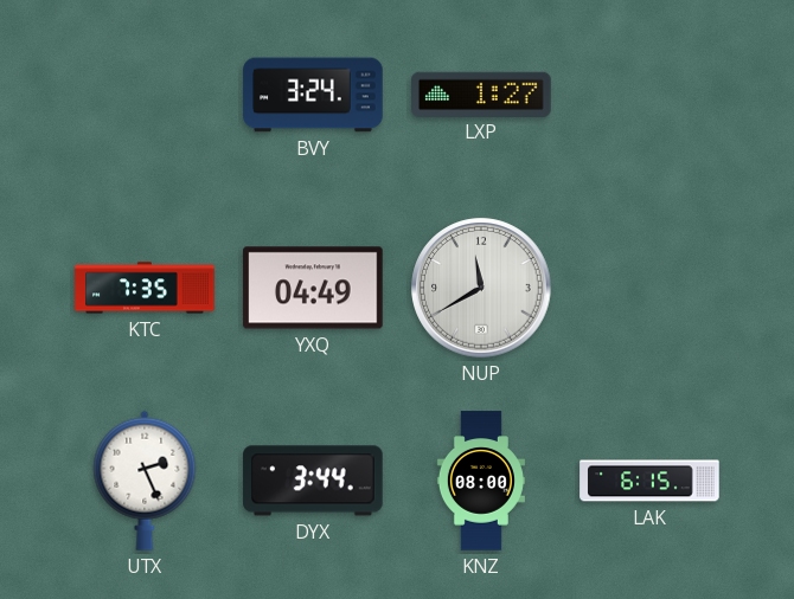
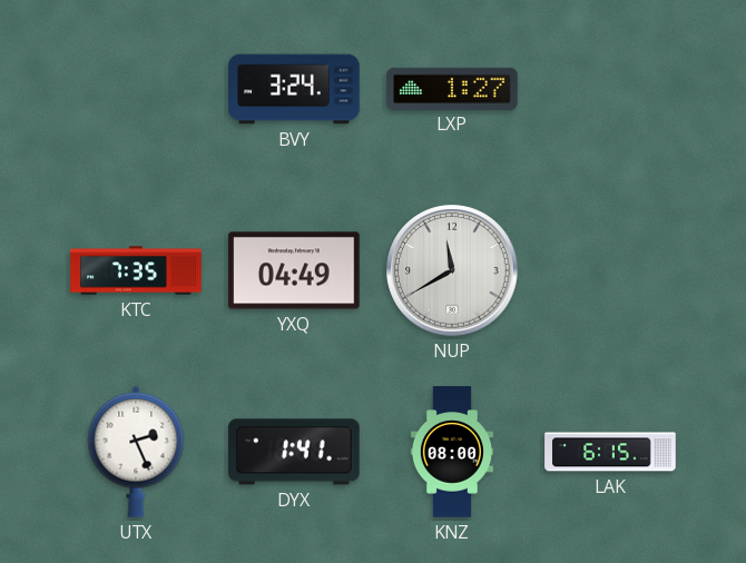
DYX: 3:44 -> 1:41
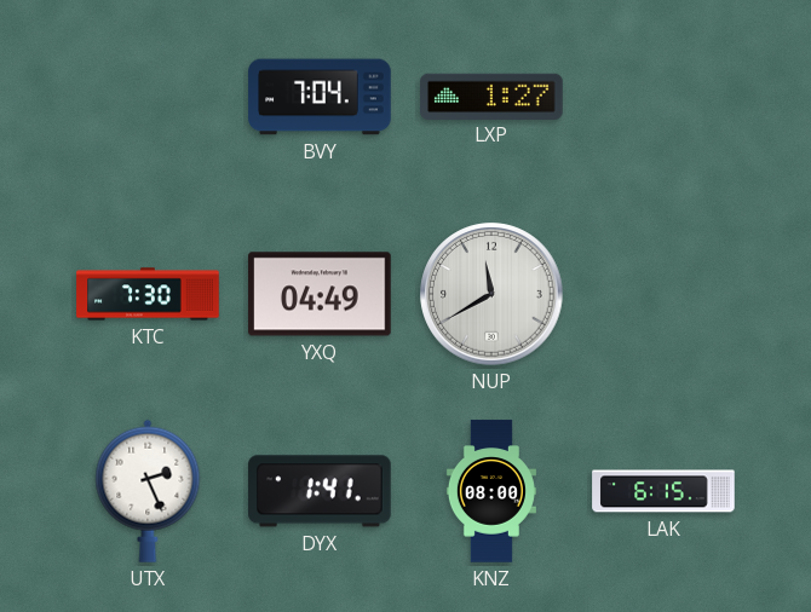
BVY: 3:24 -> 7:04
KTC: 7:35 -> 7:30
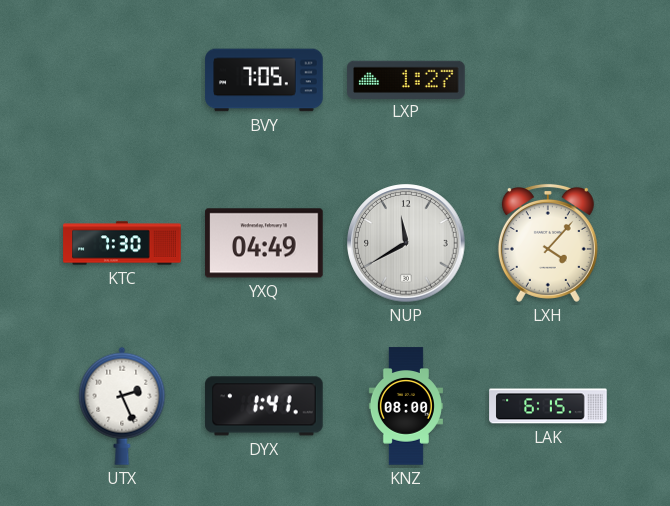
BVY: 7:04 -> 7:05
LXH: none -> 4:07
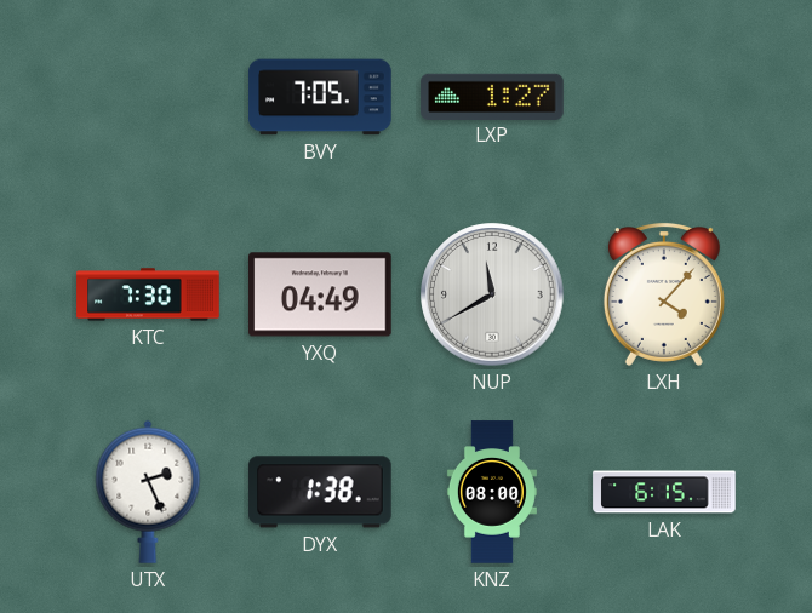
DYX: 1:41 -> 1:38
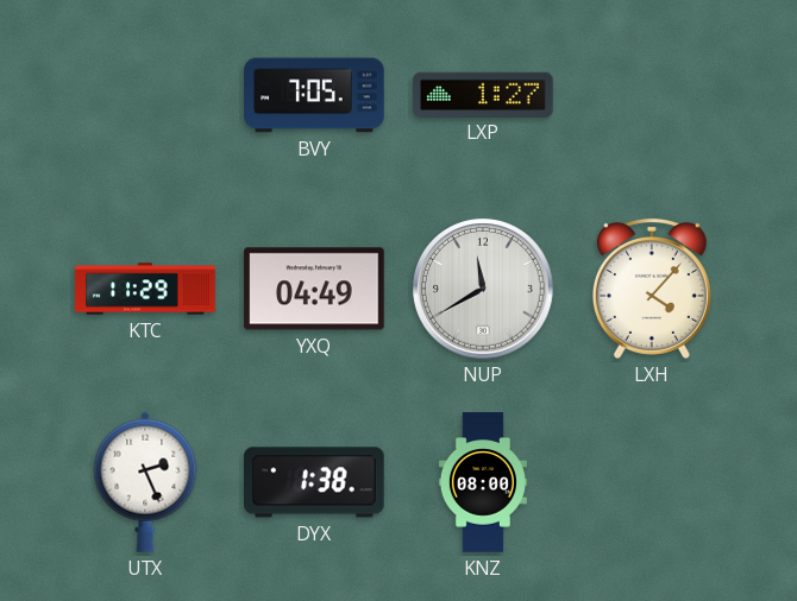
KTC: 7:30 -> 11:29
LAK: 6:15 -> none
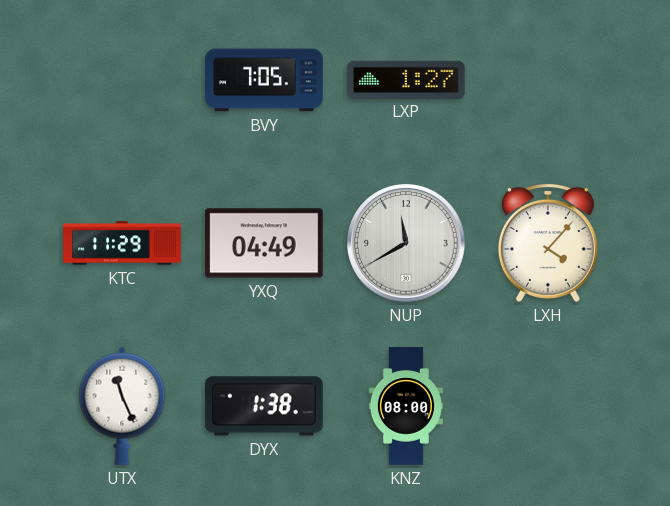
UTX: 2:26 -> 11:26
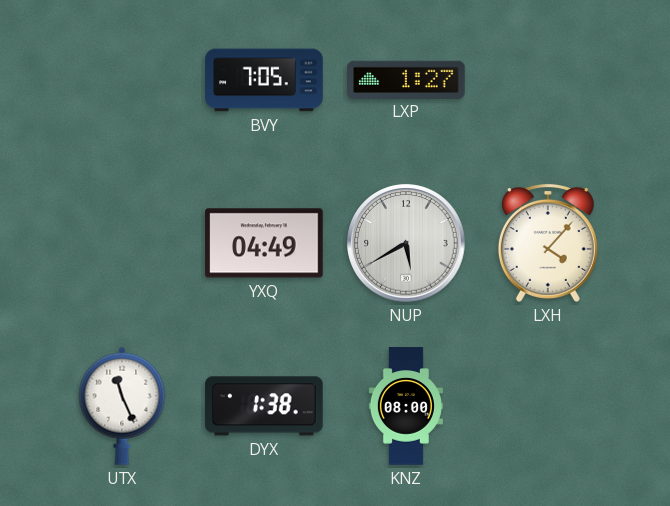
KTC: 11:29 -> none
NUP: 11:40 -> 5:40
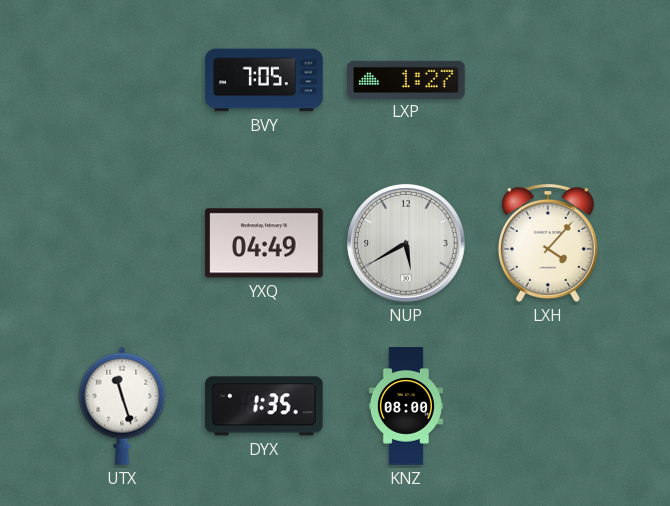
UTX: 11:26 -> 11:27
DYX: 1:38 -> 1:35
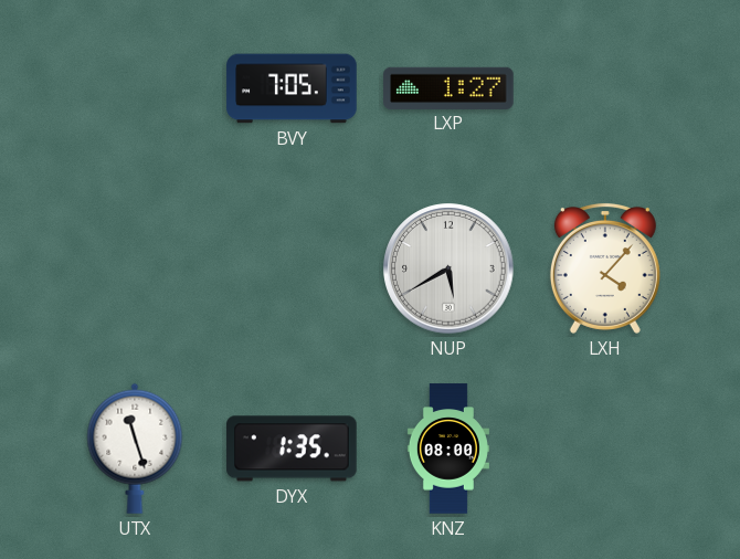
YXQ: 04:49 -> none
